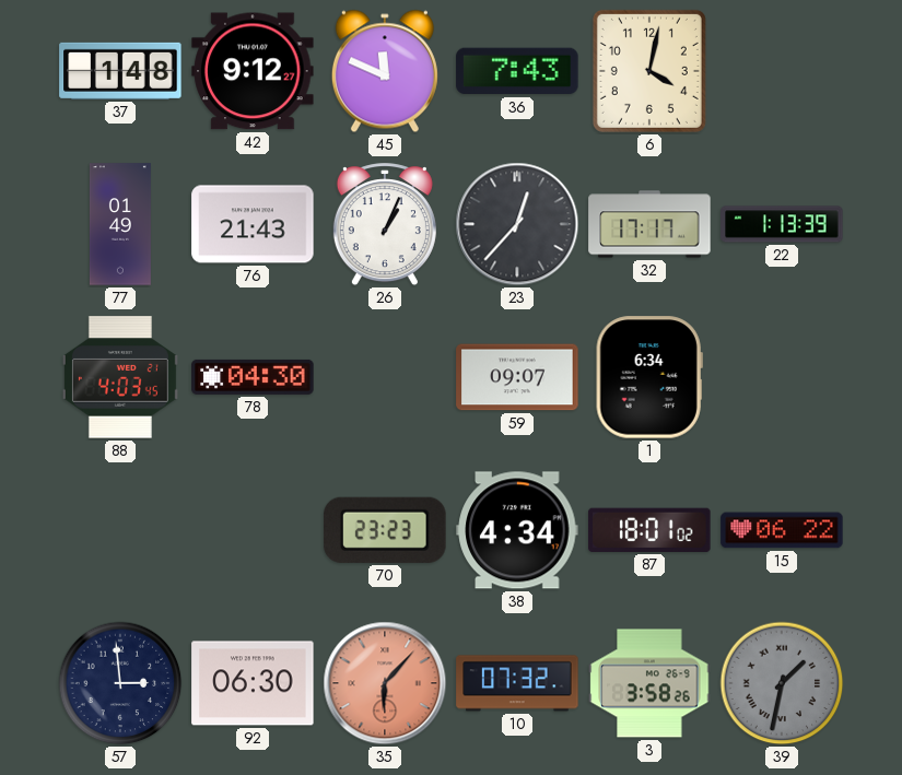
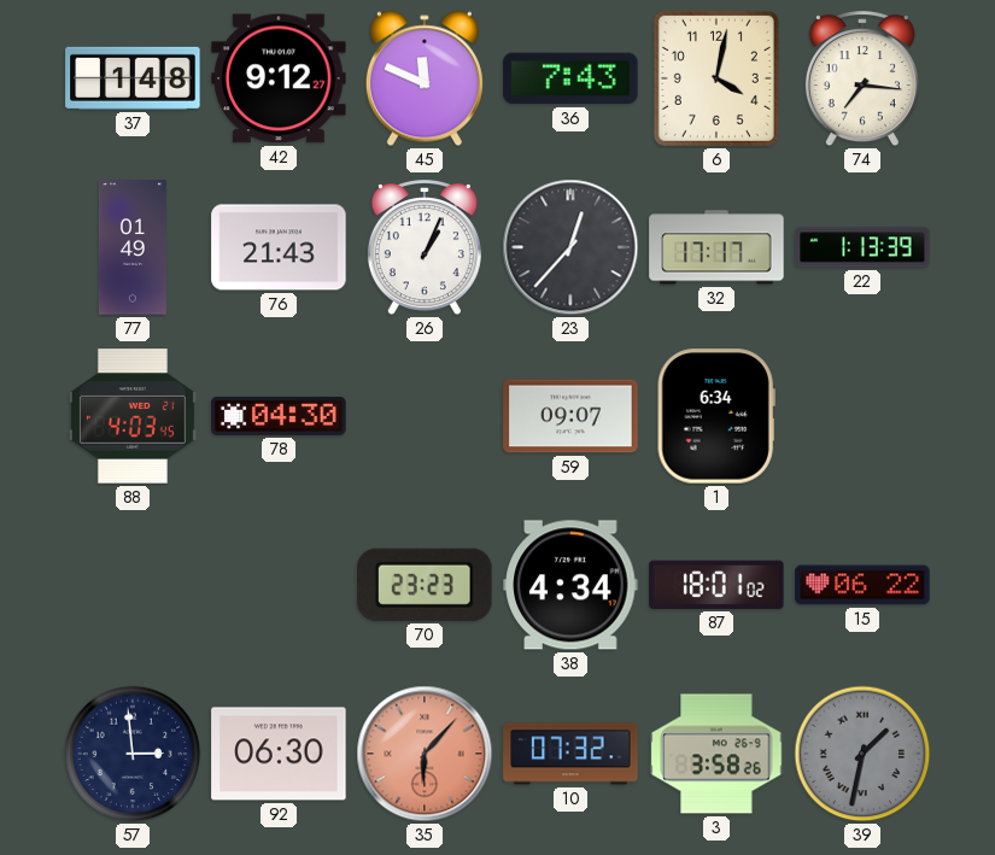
74: none -> 7:16
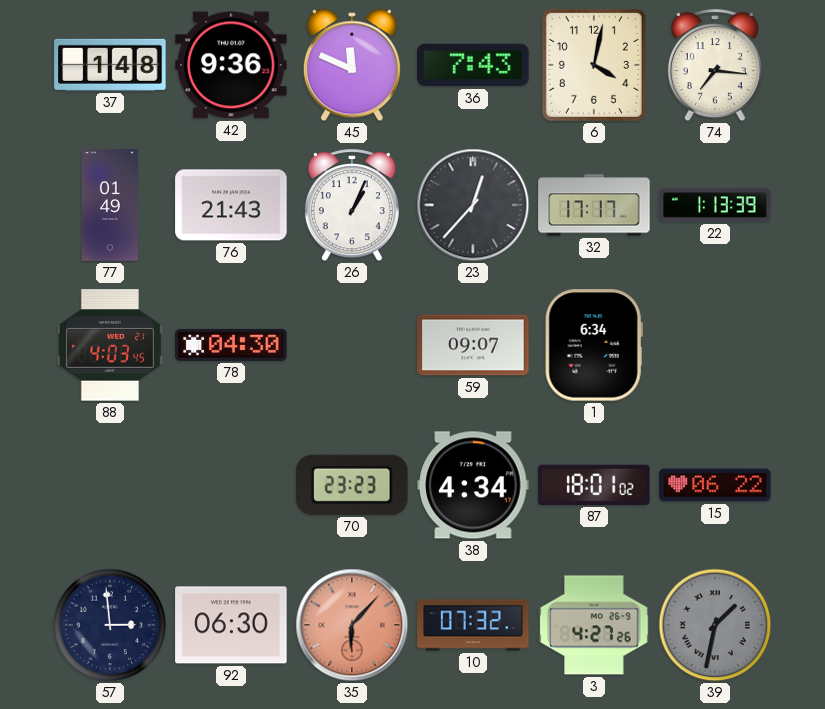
42: 9:12 -> 9:36
3: 3:58 -> 4:27
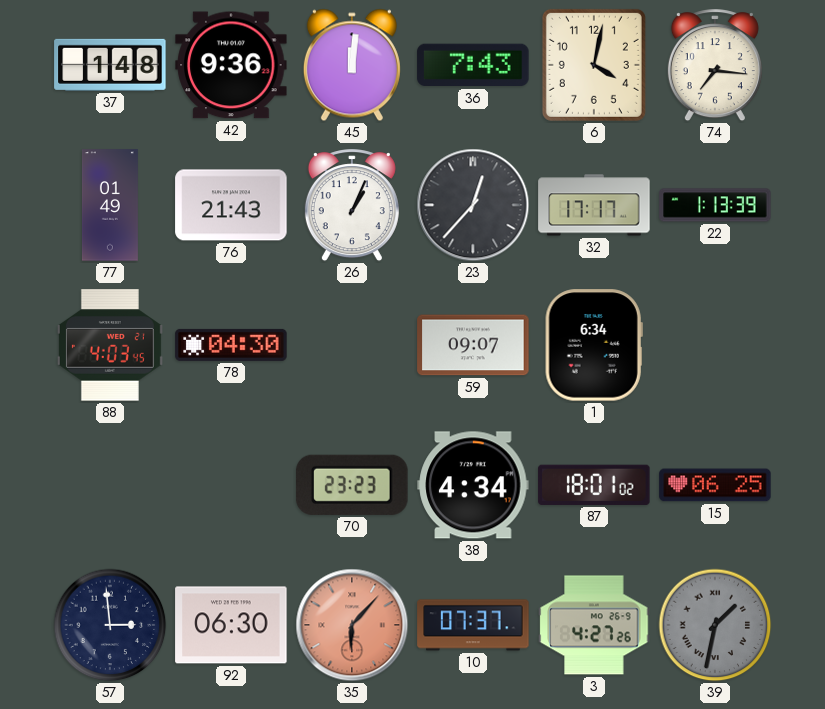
45: 11:49 -> 12:01
15: 06:22 -> 06:25
10: 07:32 -> 07:37
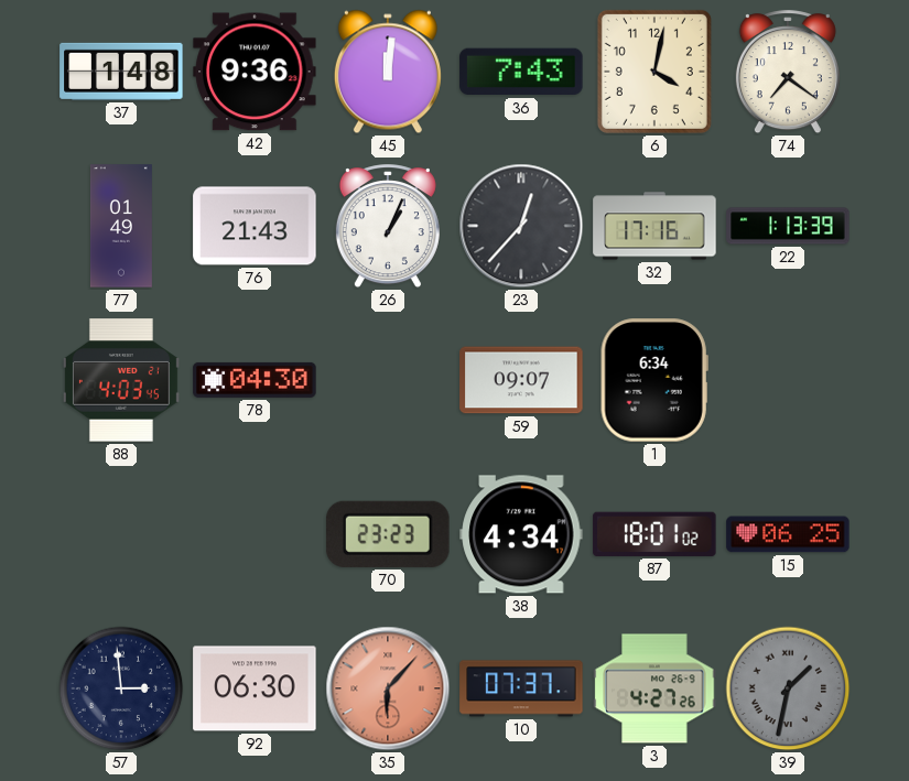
74: 7:16 -> 7:21
32: 17:17 -> 17:16
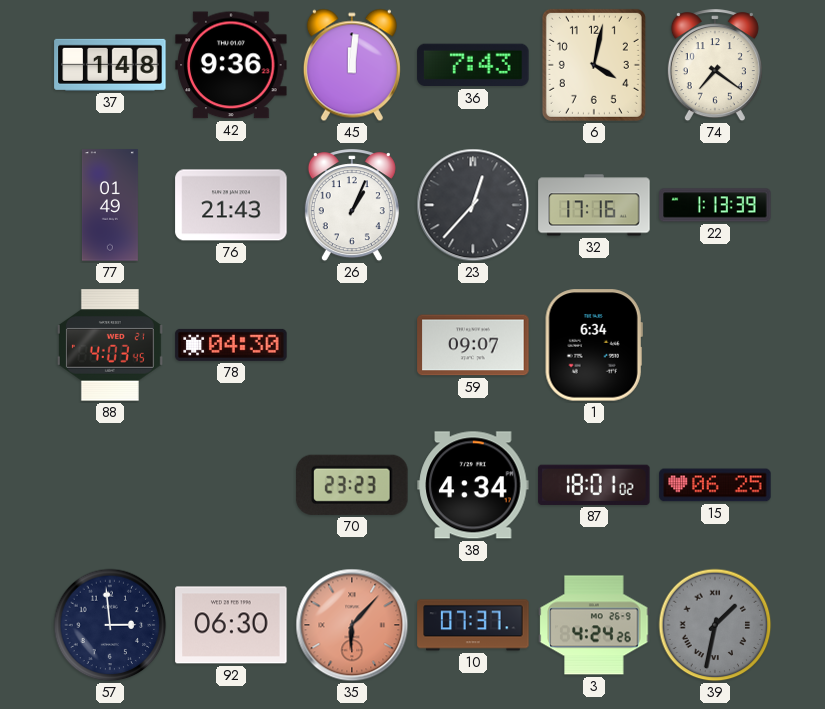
3: 4:27 -> 4:24
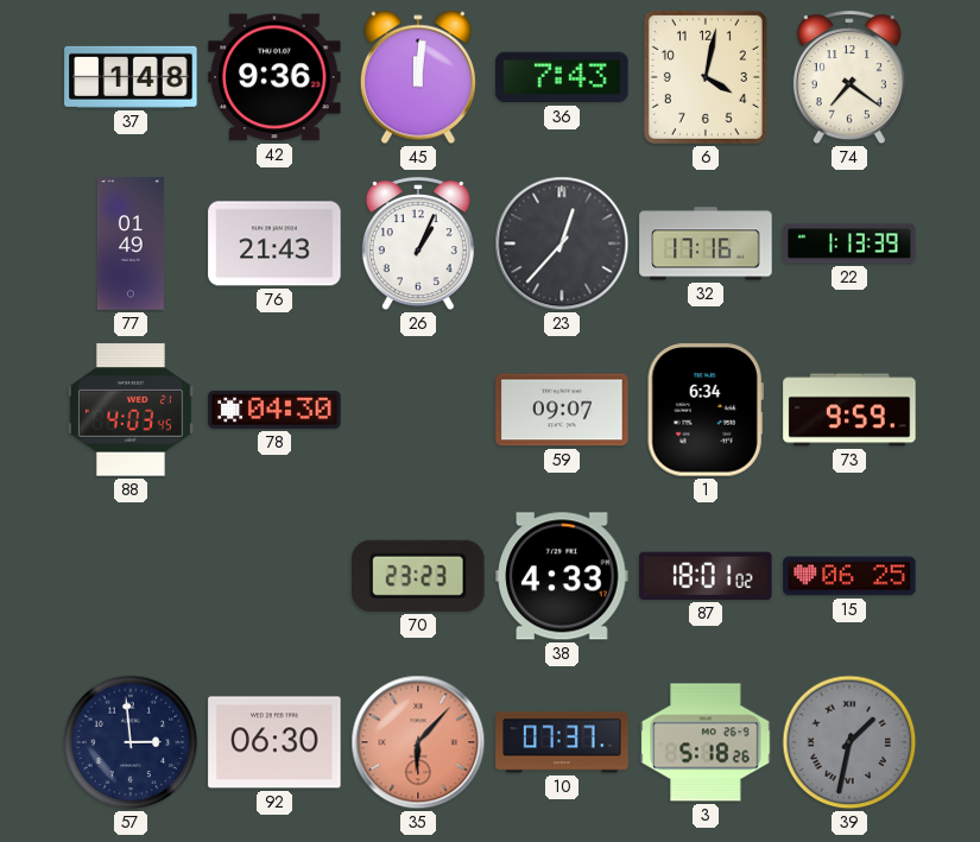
73: none -> 9:59
38: 4:34 -> 4:33
3: 4:24 -> 5:18
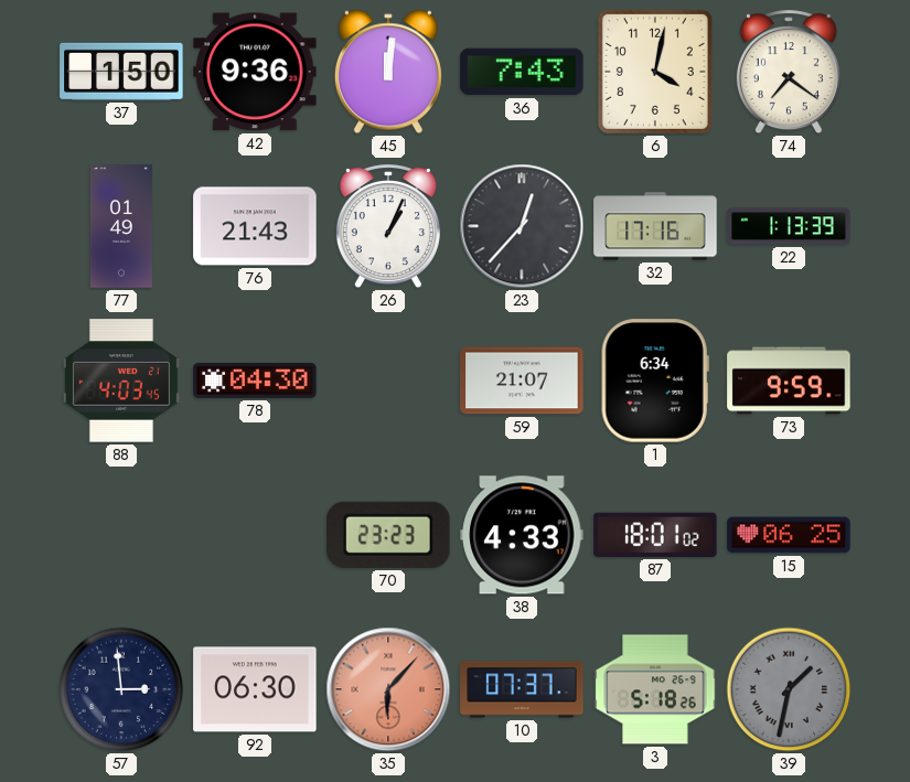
37: 1:48 -> 1:50
59: 09:07 -> 21:07
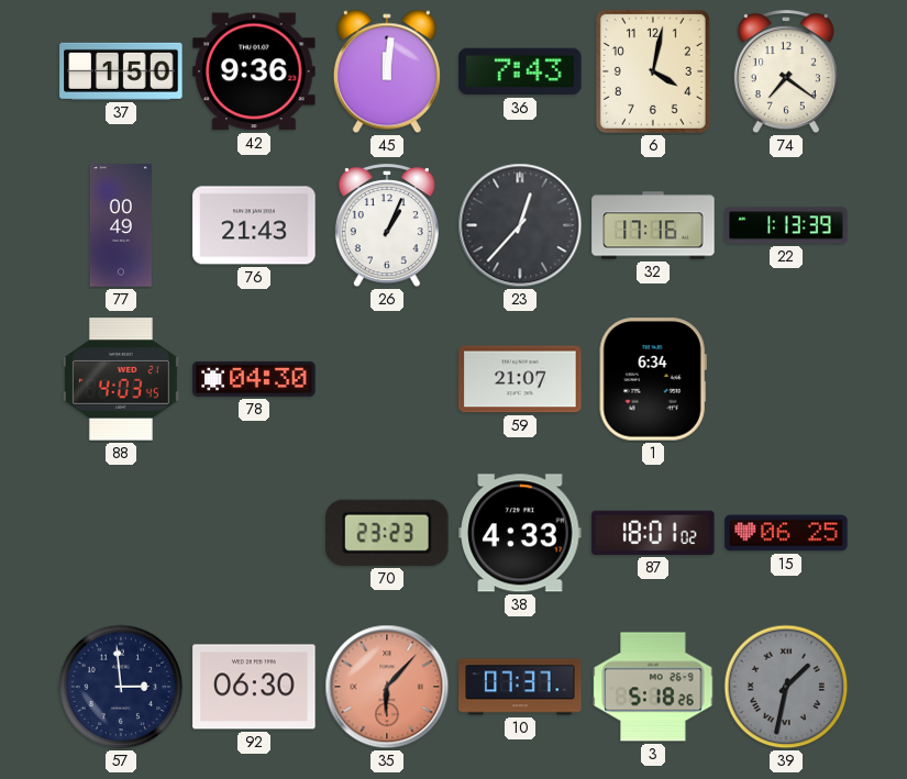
77: 01:49 -> 00:49
73: 9:59 -> none
